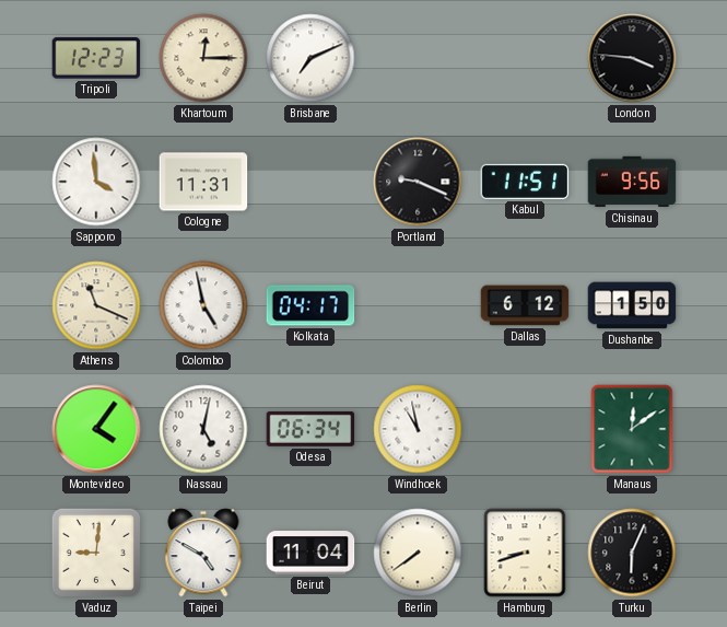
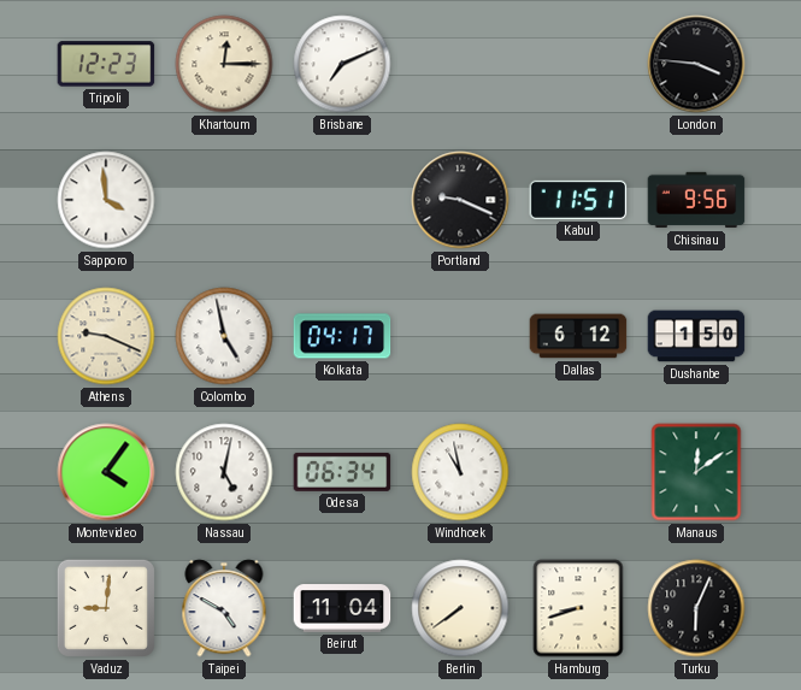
Cologne: 11:31 -> none
Athens: 11:19 -> 9:19
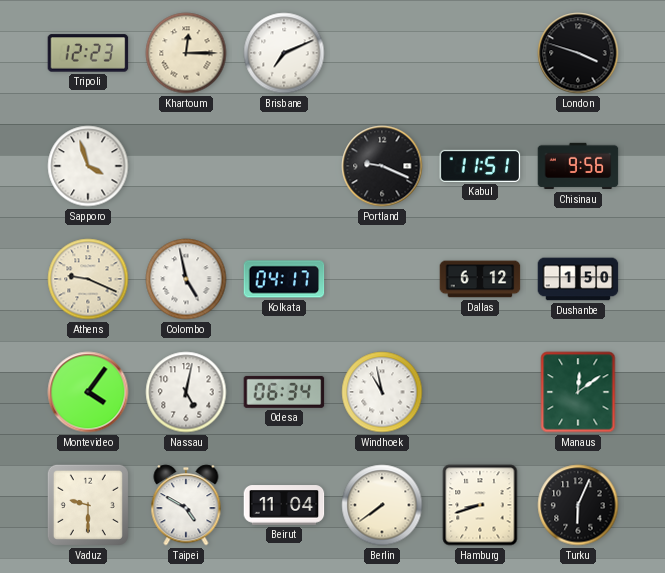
London: 3:46 -> 3:48
Sapporo: 3:59 -> 3:57
Vaduz: 9:01 -> 9:30
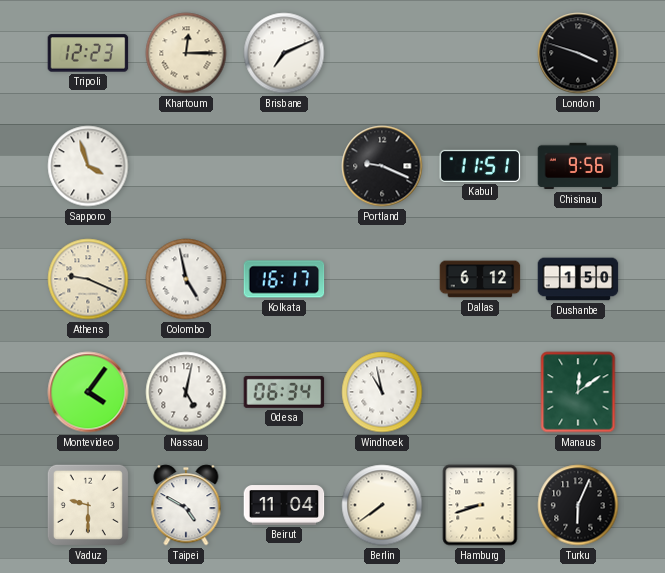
Kolkata: 04:17 -> 16:17
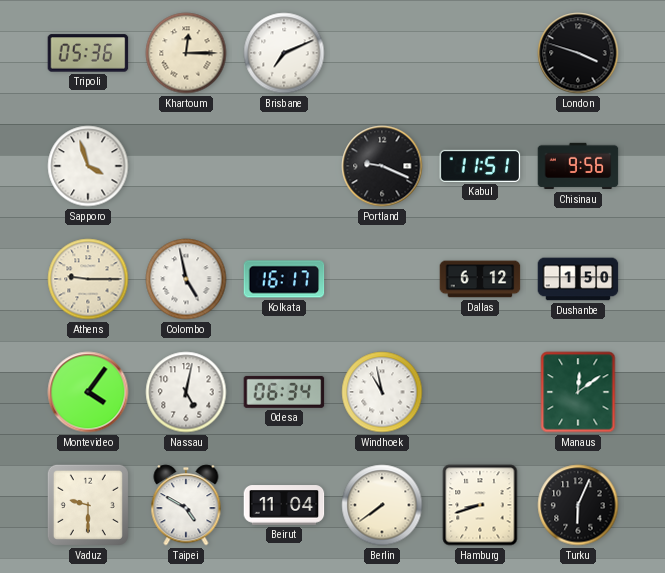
Tripoli: 12:23 -> 05:36
Athens: 9:19 -> 9:15
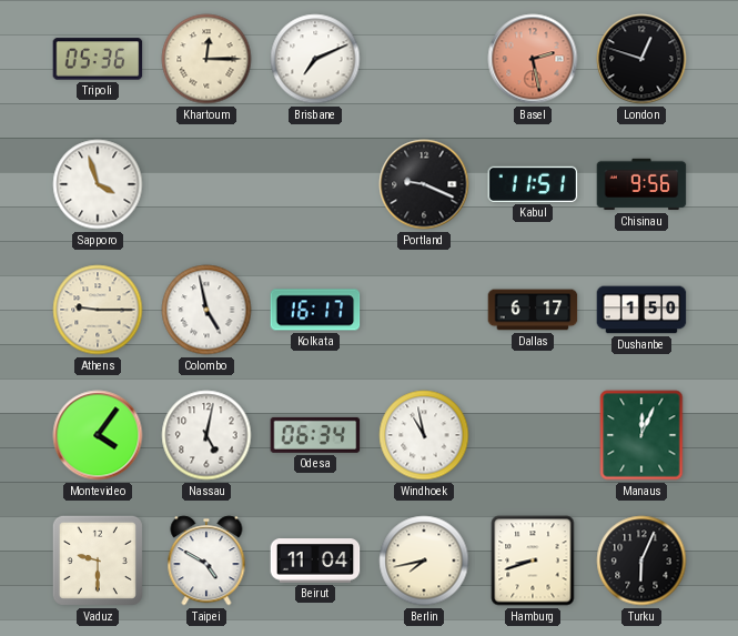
Basel: none -> 2:28
London: 3:48 -> 12:48
Dallas: 6:12 -> 6:17
Manaus: 12:09 -> 12:04
Berlin: 7:39 -> 7:43
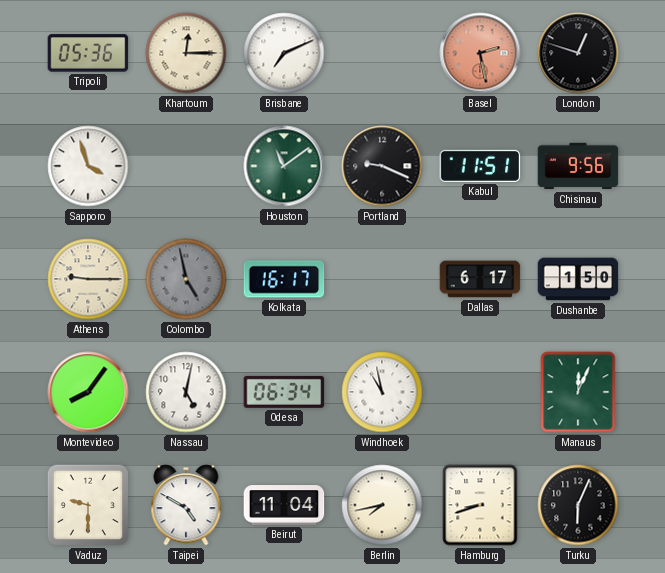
Houston: none -> 11:09
Colombo dial: white -> grey
Montevideo: 4:06 -> 8:06
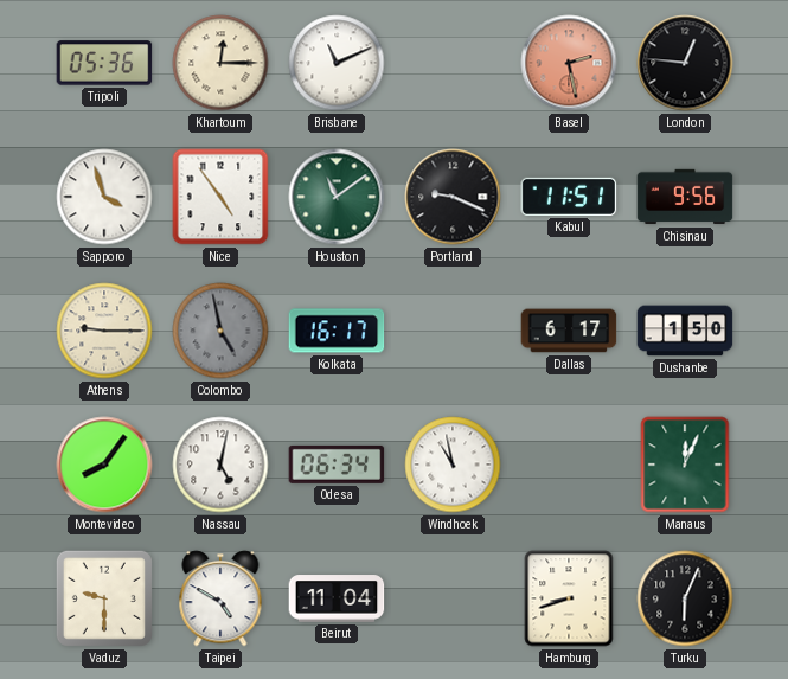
Brisbane: 7:11 -> 11:11
London: 12:48 -> 12:46
Nice: none -> 4:54
Berlin: 7:43 -> none
